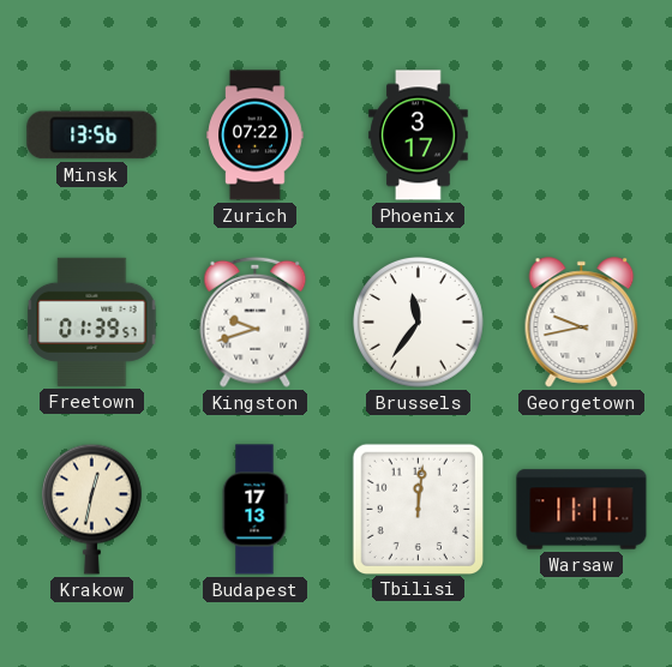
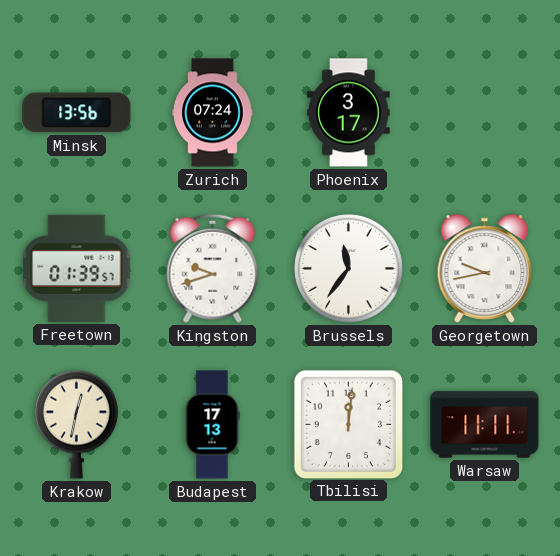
Zurich: 07:22 -> 07:24
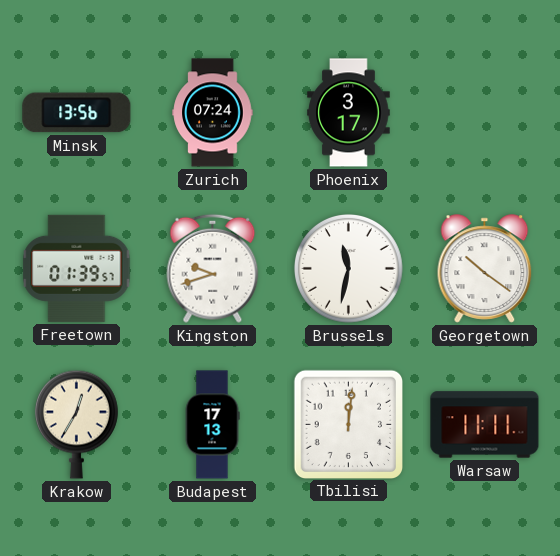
Brussels: 11:36 -> 11:32
Georgetown: 9:43 -> 10:21
Krakow: 12:32 -> 12:35
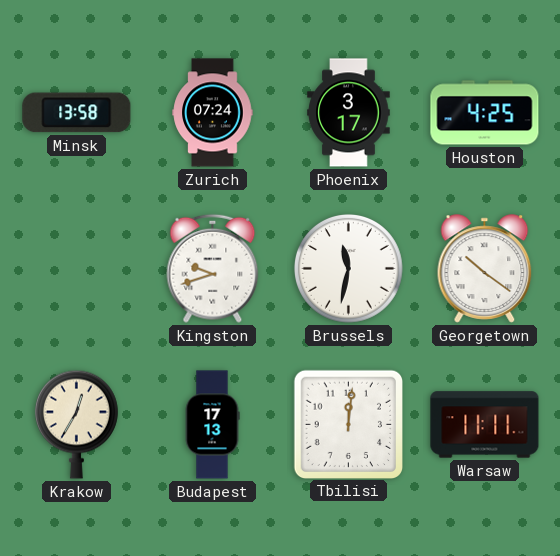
Minsk: 13:56 -> 13:58
Houston: none -> 4:25
Freetown: 01:39 -> none
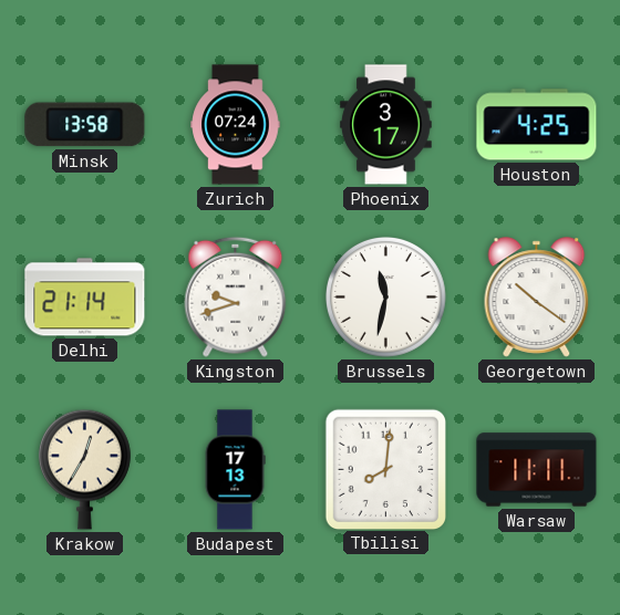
Delhi: none -> 21:14
Tbilisi: 12:01 -> 8:01
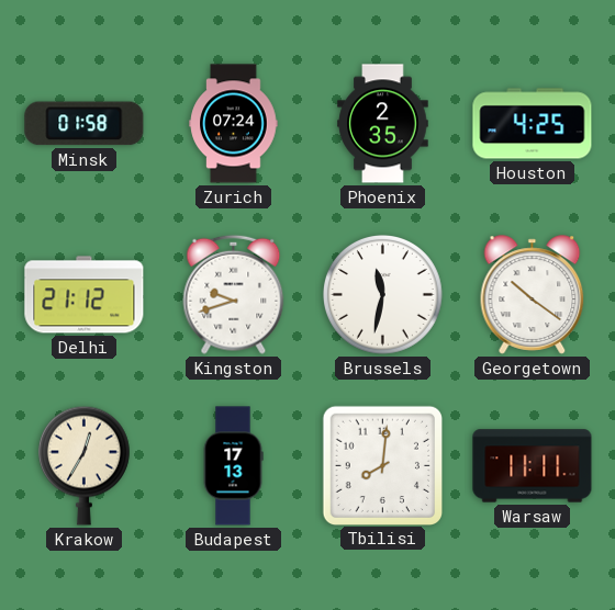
Minsk: 13:58 -> 01:58
Phoenix: 3:17 -> 2:35
Delhi: 21:14 -> 21:12
